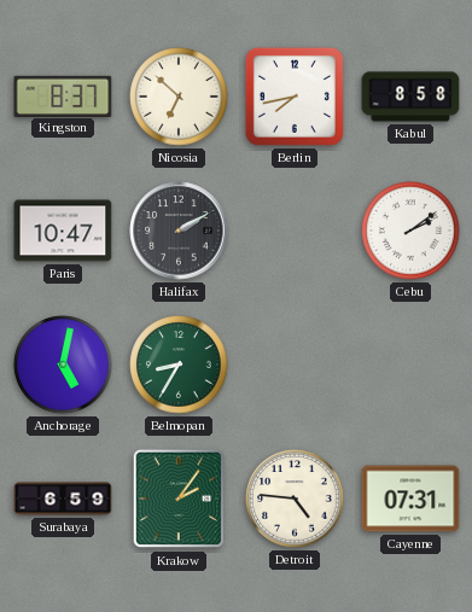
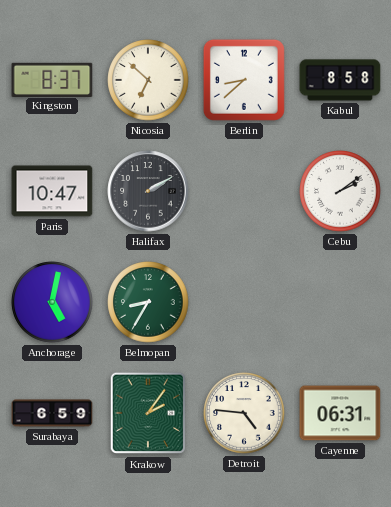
Berlin: 7:43 -> 8:38
Cayenne: 07:31 -> 06:31
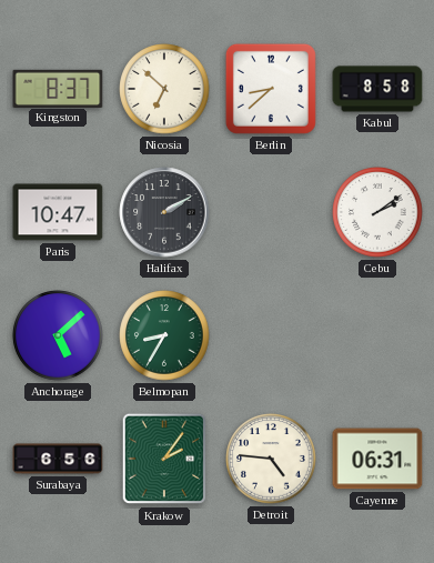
Anchorage: 5:02 -> 5:08
Surabaya: 6:59 -> 6:56
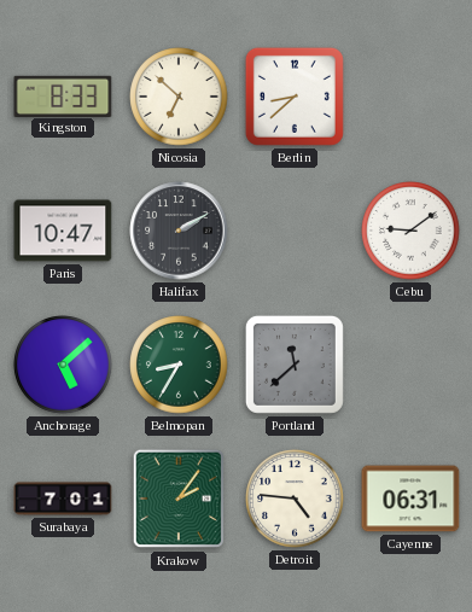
Kingston: 8:37 -> 8:33
Kabul: 8:58 -> none
Cebu: 2:09 -> 9:09
Portland: none -> 11:38
Surabaya: 6:56 -> 7:01
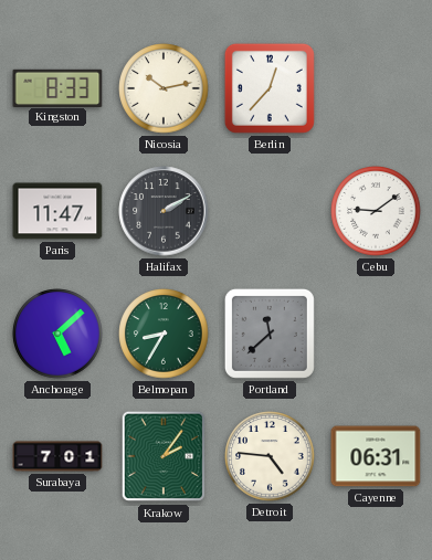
Nicosia: 6:52 -> 10:13
Berlin: 8:38 -> 12:37
Paris: 10:47 -> 11:47
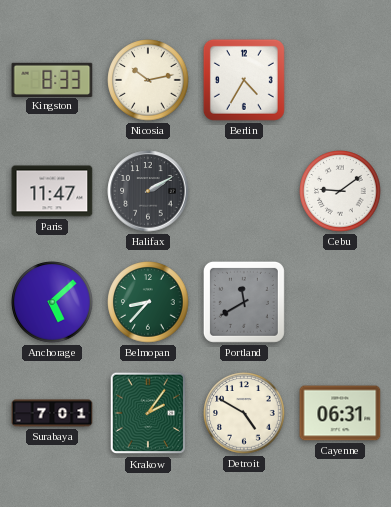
Berlin: 12:37 -> 4:35
Belmopan: 8:35 -> 8:37
Portland: 11:38 -> 11:40
Detroit: 4:46 -> 4:50
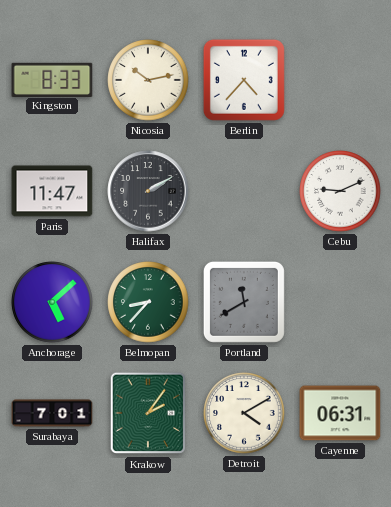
Berlin: 4:35 -> 4:37
Cebu: 9:09 -> 9:11
Detroit: 4:50 -> 4:10
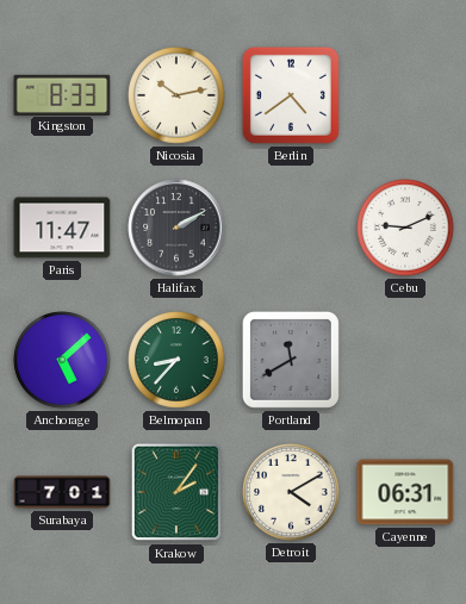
Berlin: 4:37 -> 4:39
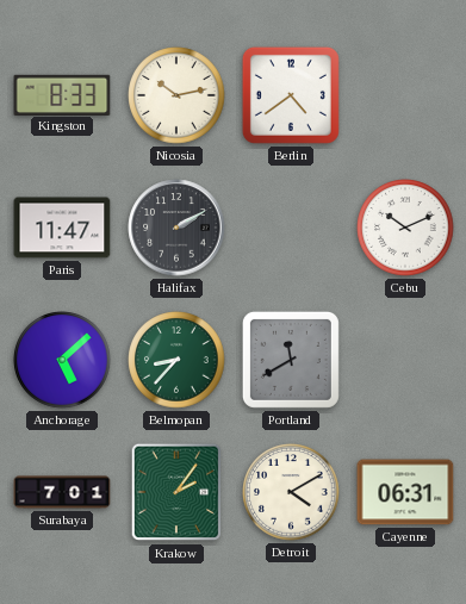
Cebu: 9:11 -> 10:11
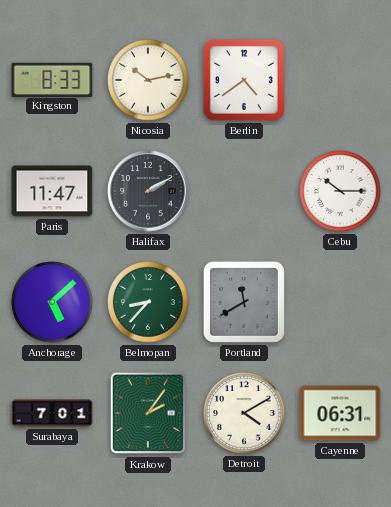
Cebu: 10:11 -> 10:15
